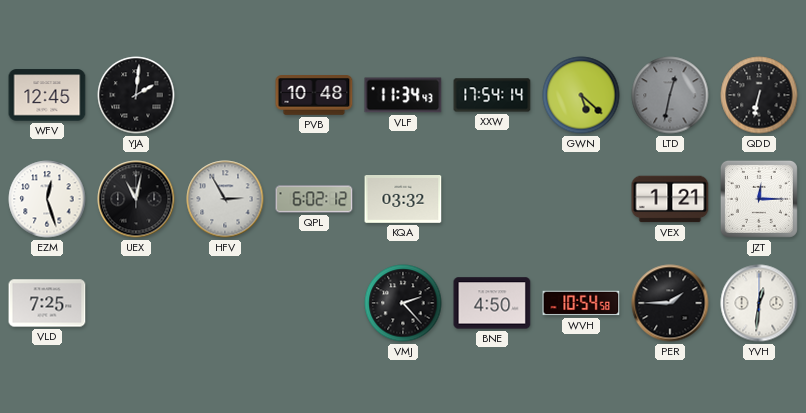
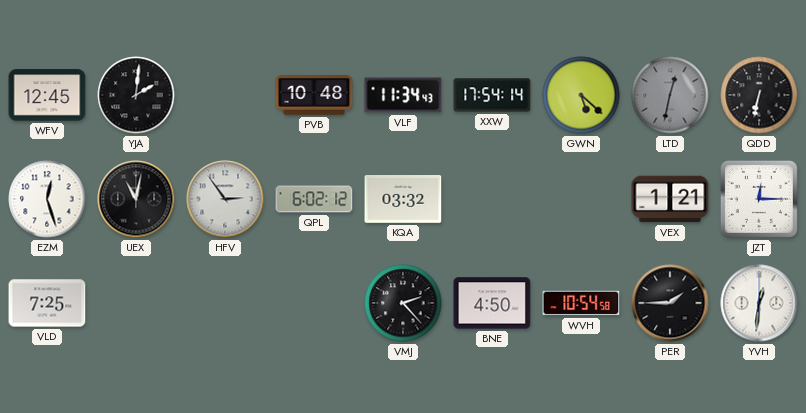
HFV: 2:55 -> 2:54
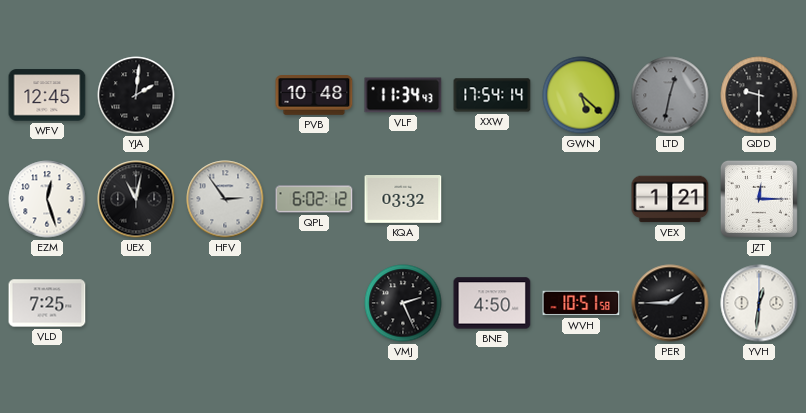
QDD: 6:32 -> 9:30
VMJ: 2:23 -> 2:26
WVH: 10:54 -> 10:51
